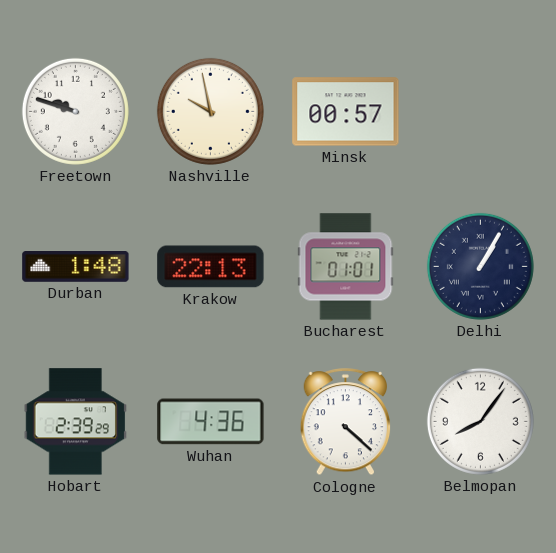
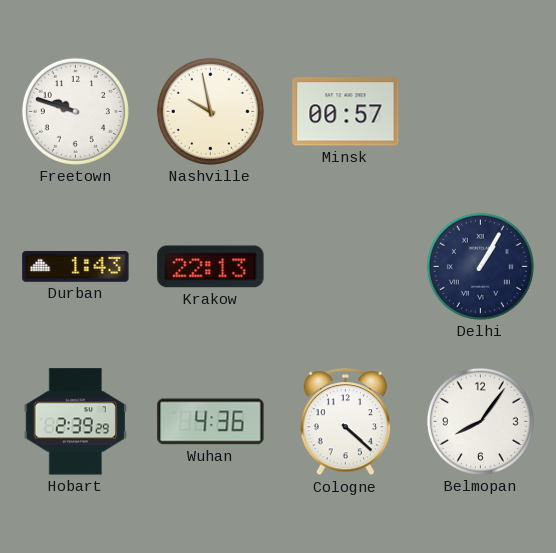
Durban: 1:48 -> 1:43
Bucharest: 01:01 -> none
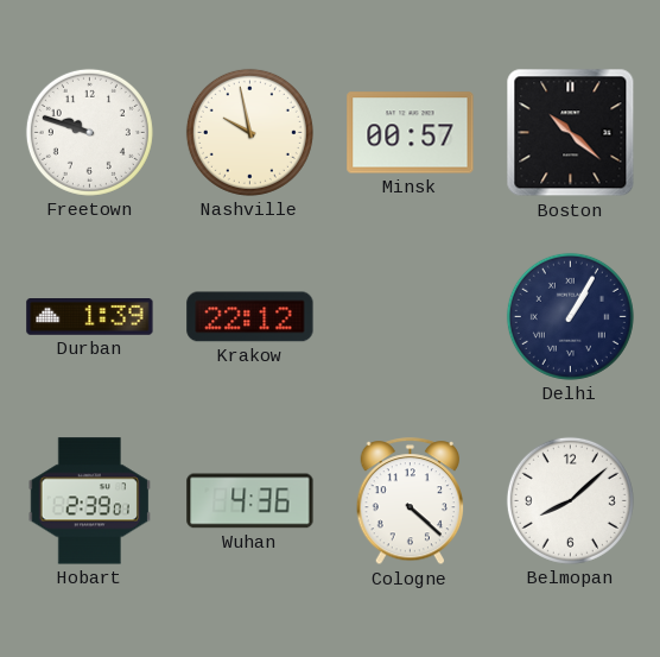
Boston: none -> 10:22
Durban: 1:43 -> 1:39
Krakow: 22:13 -> 22:12
Hobart: 2:39:29 -> 2:39:01
Belmopan: 8:06 -> 8:08
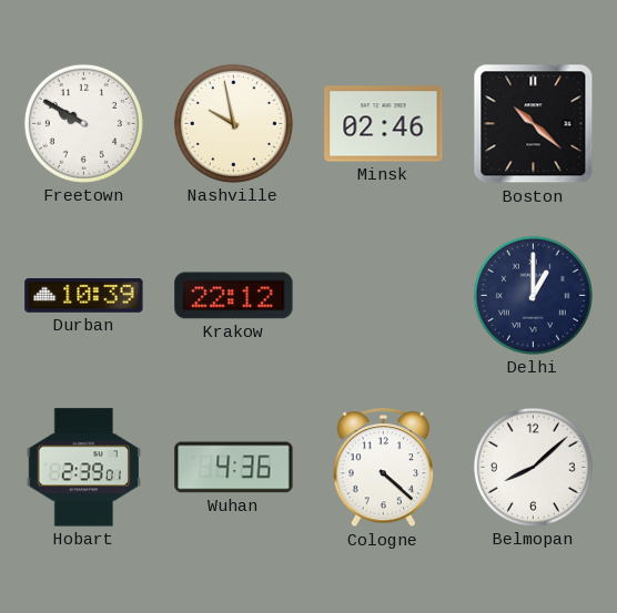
Freetown: 9:48 -> 9:50
Minsk: 00:57 -> 02:46
Durban: 1:39 -> 10:39
Delhi: 1:05 -> 1:00
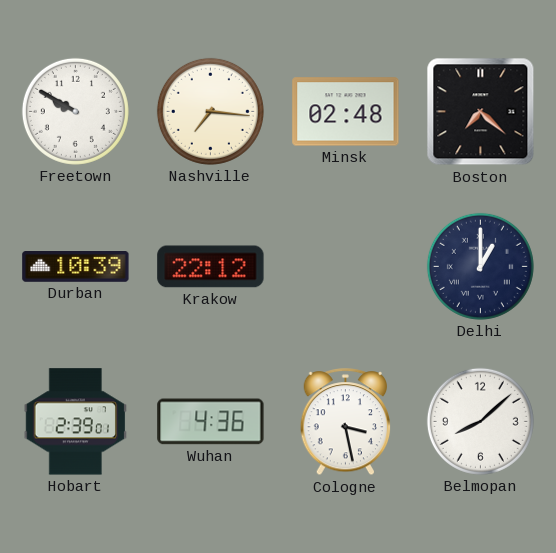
Nashville: 9:58 -> 7:16
Minsk: 02:46 -> 02:48
Boston: 10:22 -> 7:22
Cologne: 4:22 -> 3:28
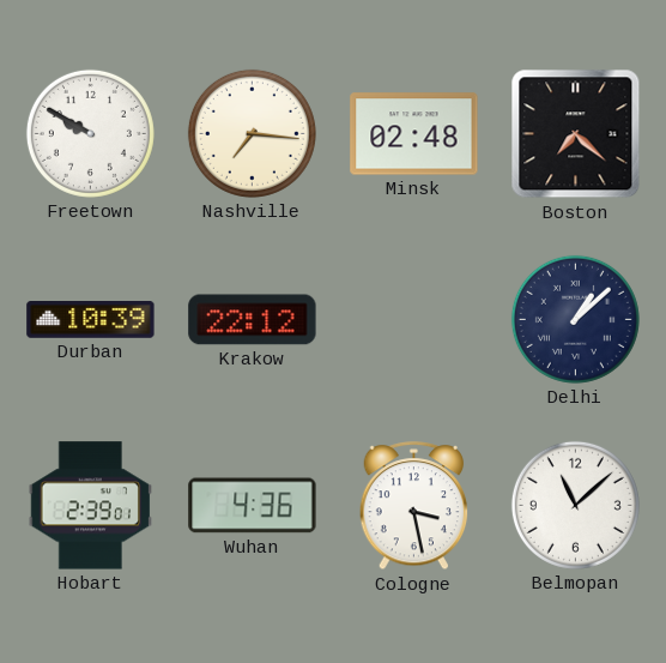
Delhi: 1:00 -> 1:08
Belmopan: 8:08 -> 11:08
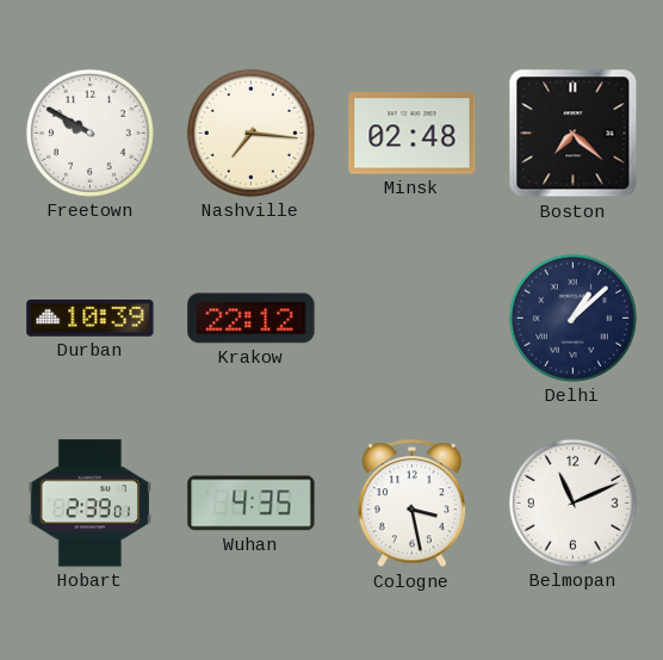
Wuhan: 4:36 -> 4:35
Belmopan: 11:08 -> 11:11
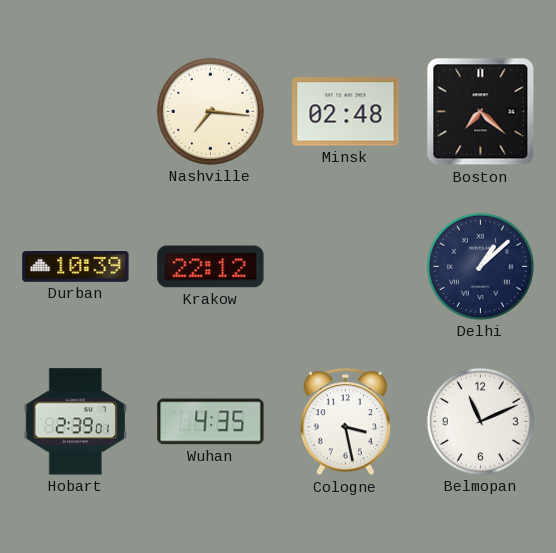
Freetown: 9:50 -> none
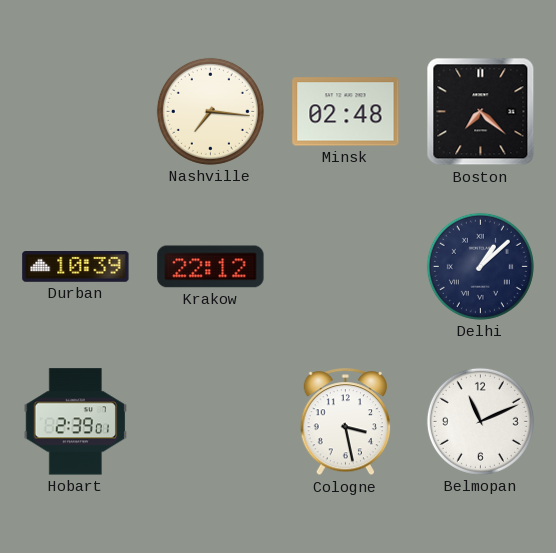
Wuhan: 4:35 -> none
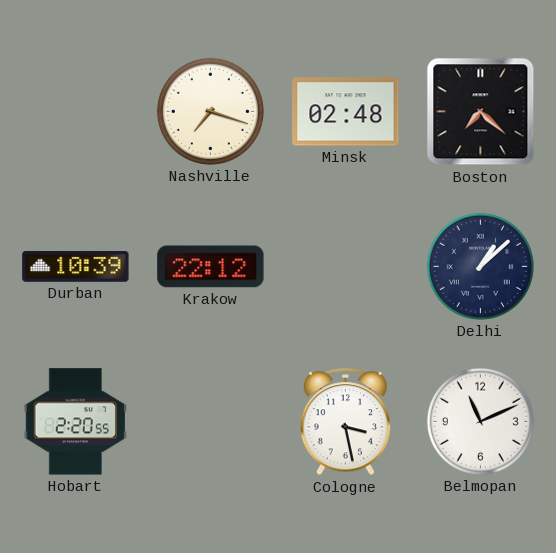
Nashville: 7:16 -> 7:18
Hobart: 2:39 -> 2:20
